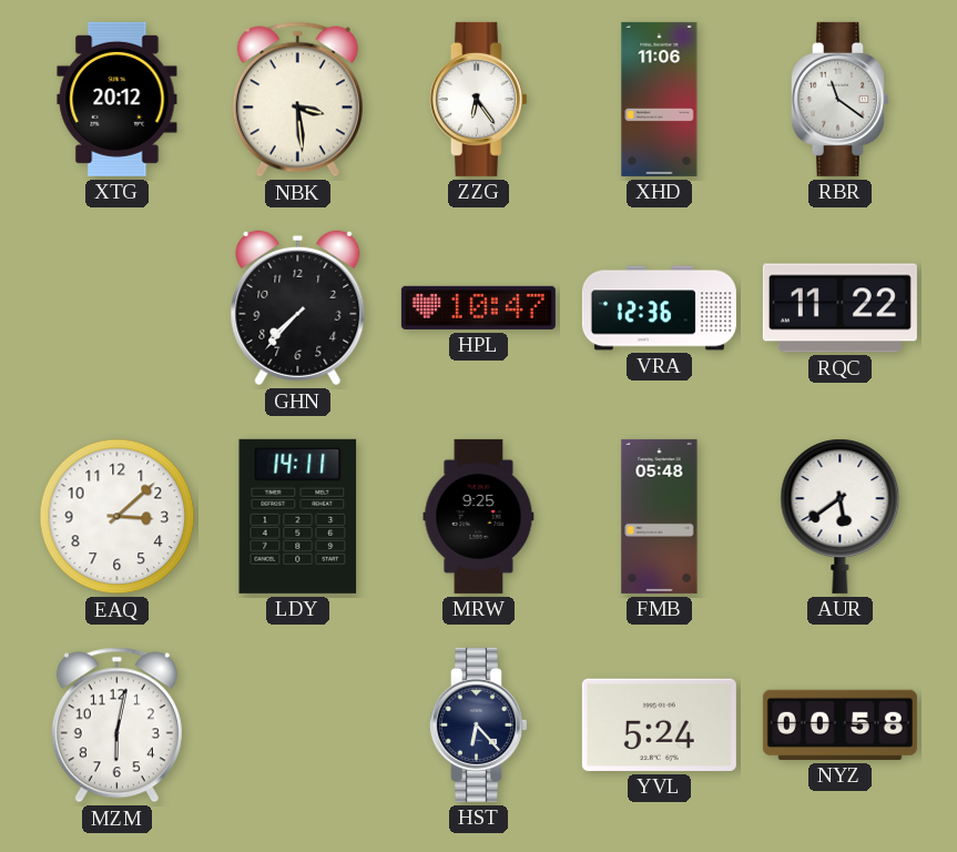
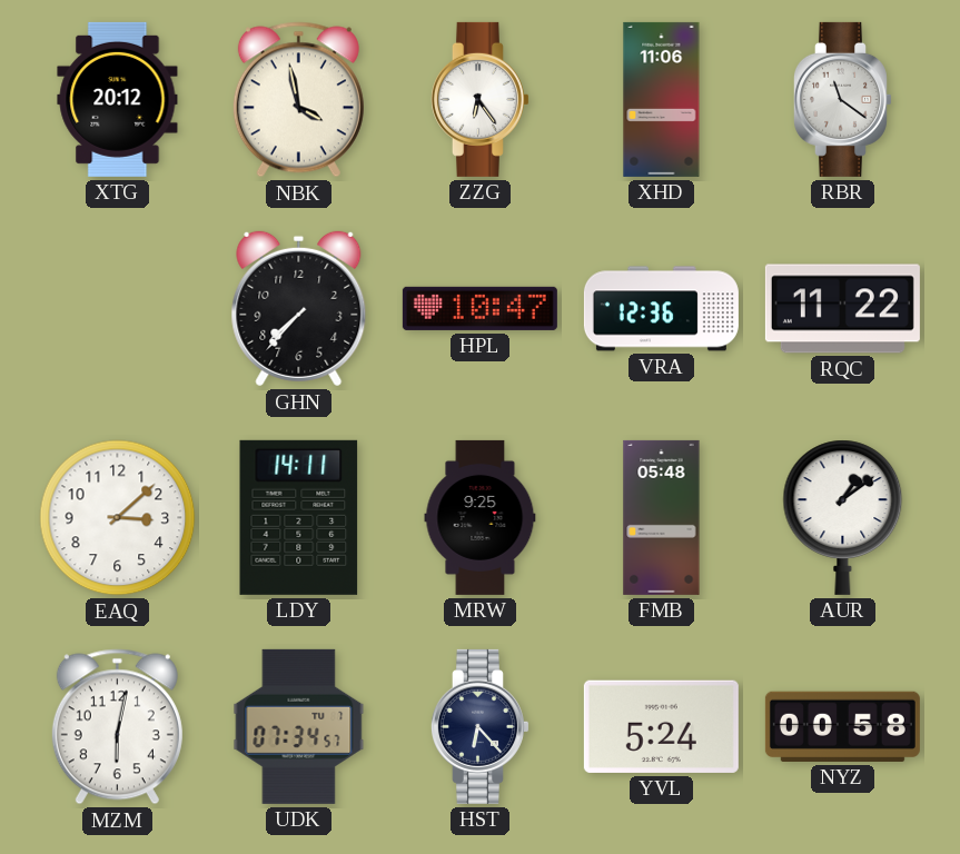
NBK: 3:29 -> 3:58
AUR: 5:39 -> 1:09
UDK: none -> 07:34
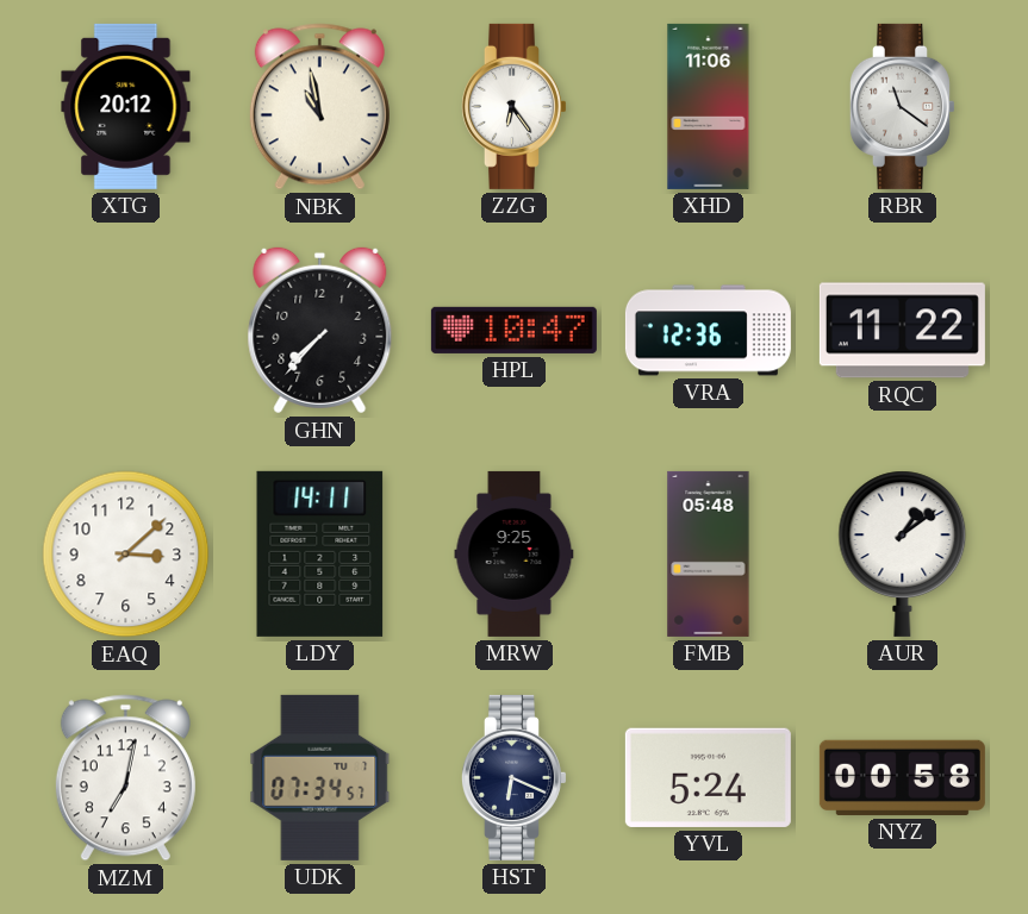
NBK: 3:58 -> 10:58
MZM: 6:02 -> 7:02
HST: 6:23 -> 6:19
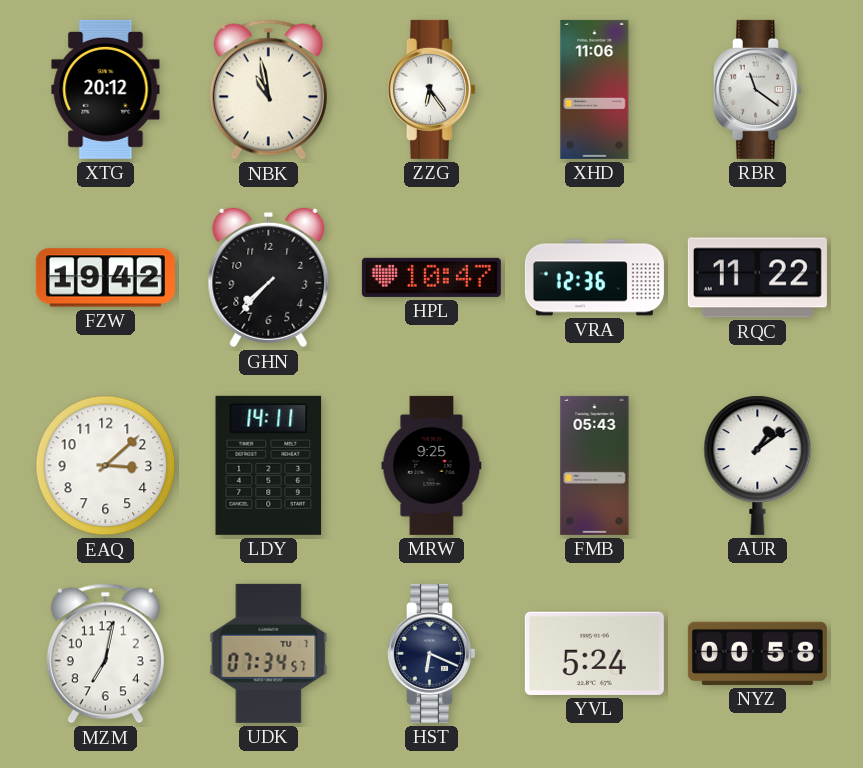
FZW: none -> 19:42
FMB: 05:48 -> 05:43
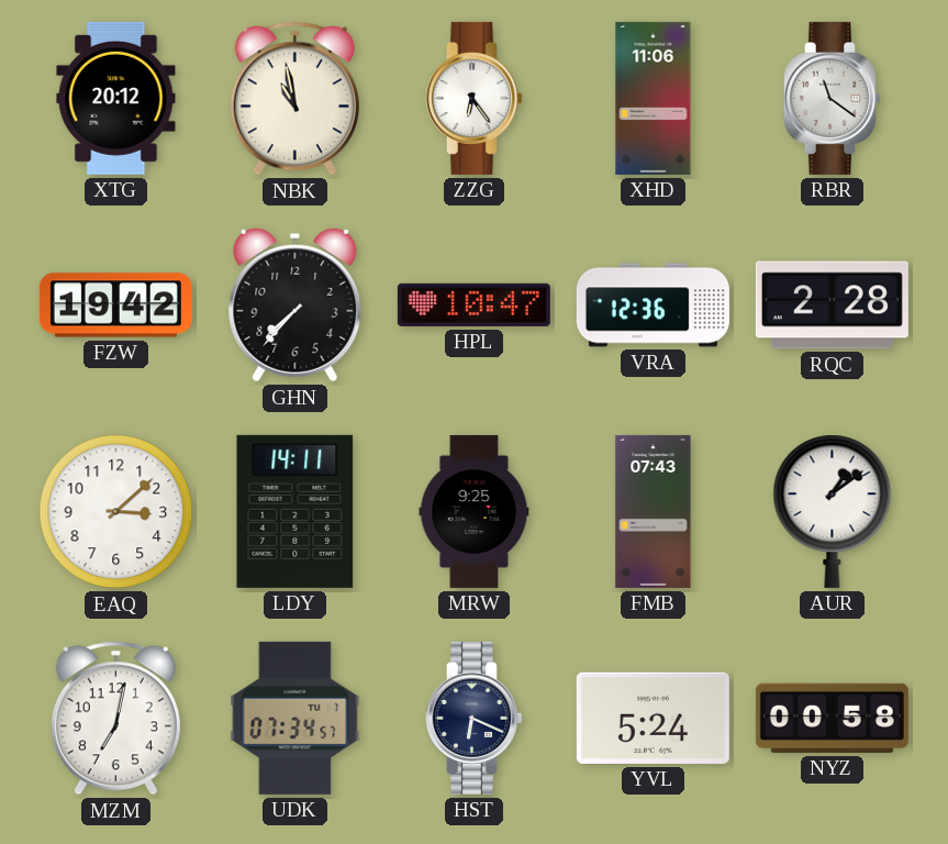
RQC: 11:22 -> 2:28
FMB: 05:43 -> 07:43
